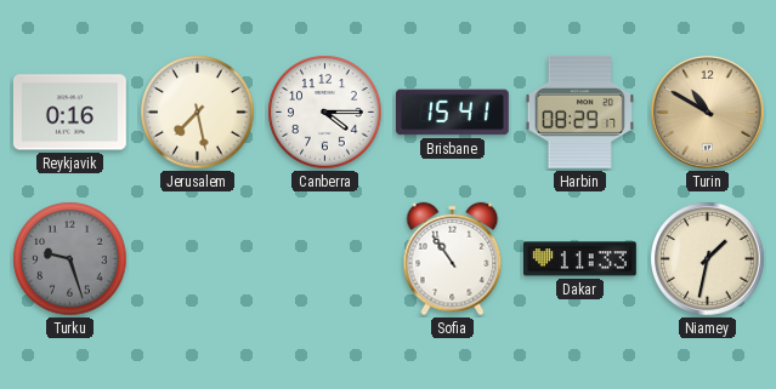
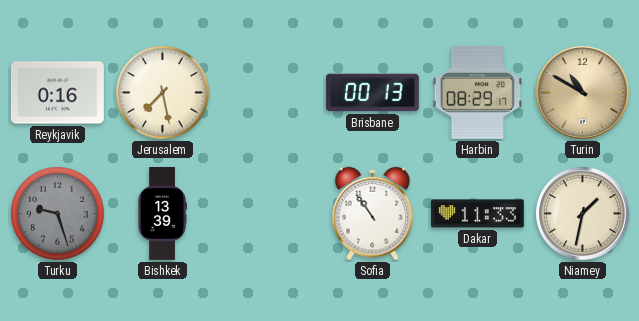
Canberra: 4:15 -> none
Brisbane: 15:41 -> 00:13
Bishkek: none -> 13:39
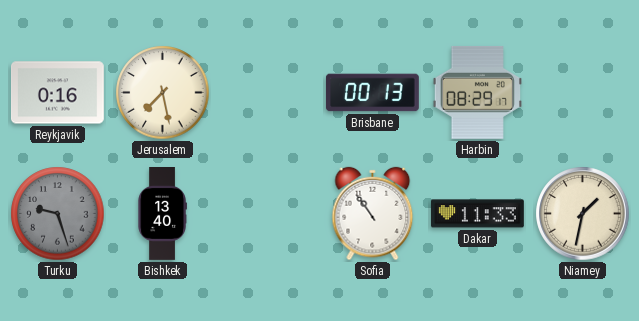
Turin: 10:50 -> none
Bishkek: 13:39 -> 13:40
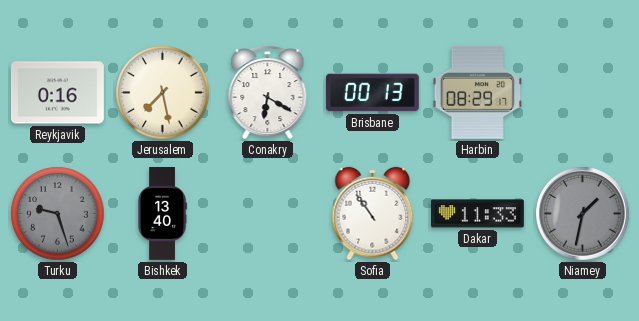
Conakry: none -> 6:20
Niamey dial: cream -> grey
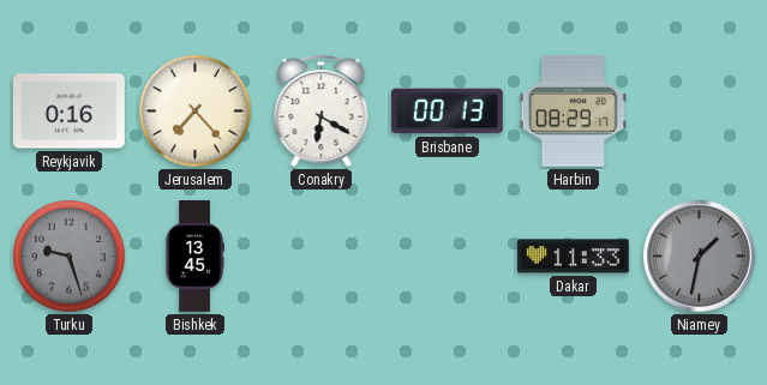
Jerusalem: 7:28 -> 7:23
Bishkek: 13:40 -> 13:45
Sofia: 10:54 -> none
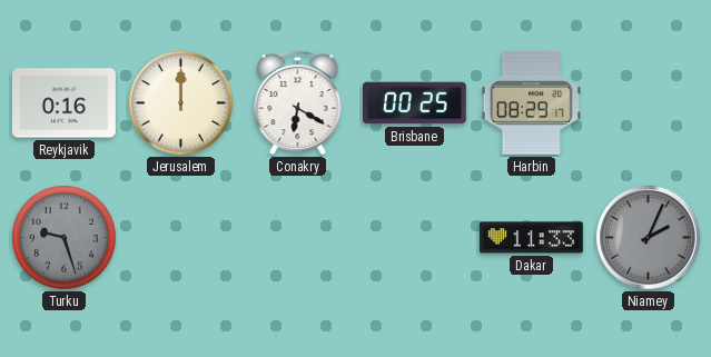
Jerusalem: 7:23 -> 12:00
Brisbane: 00:13 -> 00:25
Bishkek: 13:45 -> none
Niamey: 1:32 -> 2:04
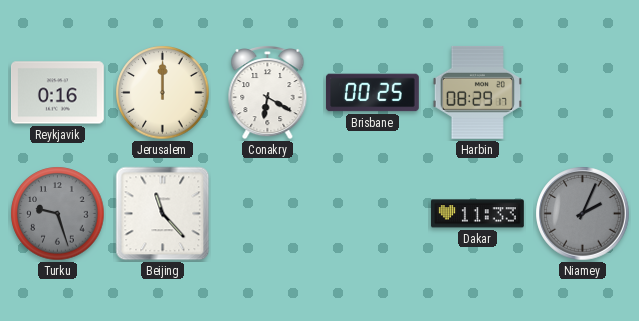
Beijing: none -> 11:23
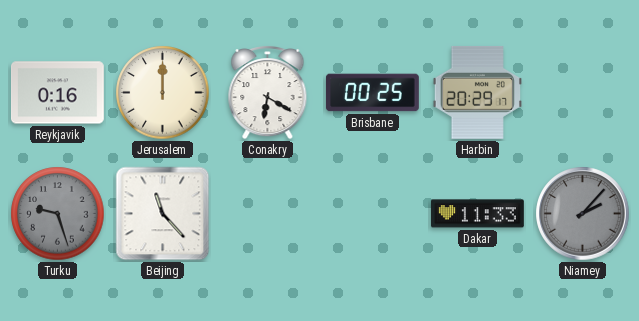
Harbin: 08:29 -> 20:29
Niamey: 2:04 -> 2:07
